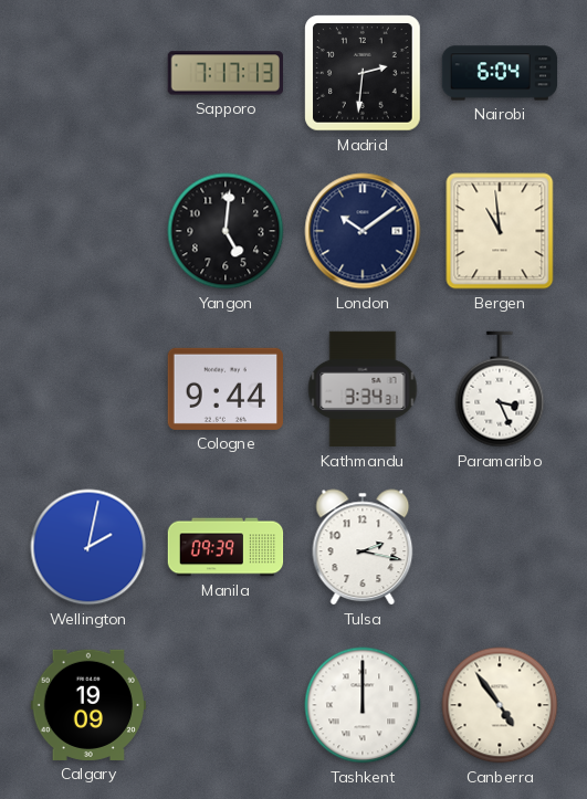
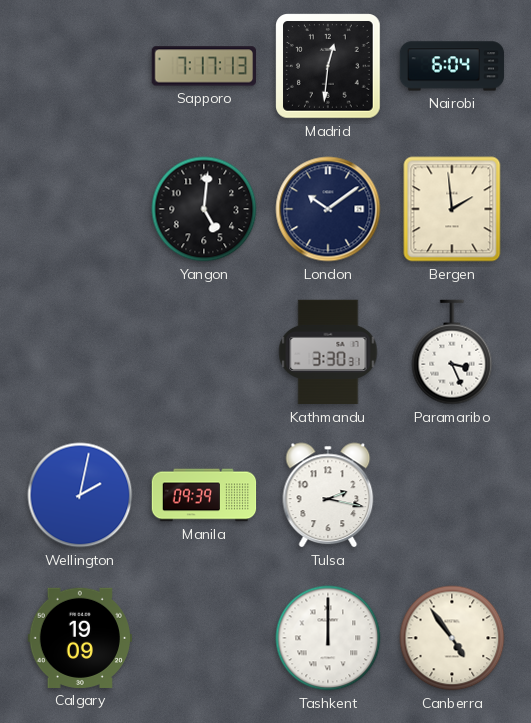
Madrid: 2:31 -> 12:31
Bergen: 10:59 -> 1:59
Cologne: 9:44 -> none
Kathmandu: 3:34 -> 3:30
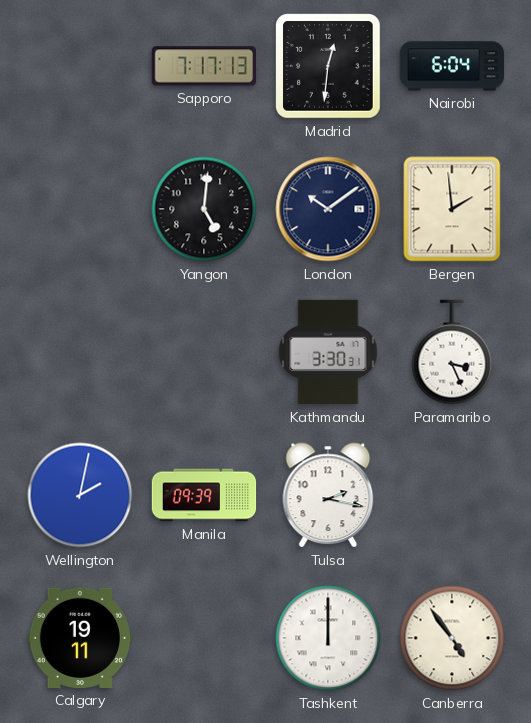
Calgary: 19:09 -> 19:11
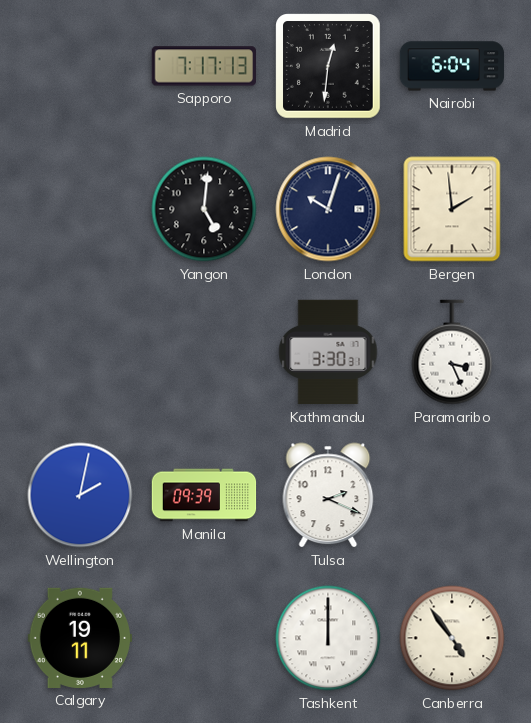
London: 10:09 -> 10:03
Tulsa: 2:17 -> 2:19
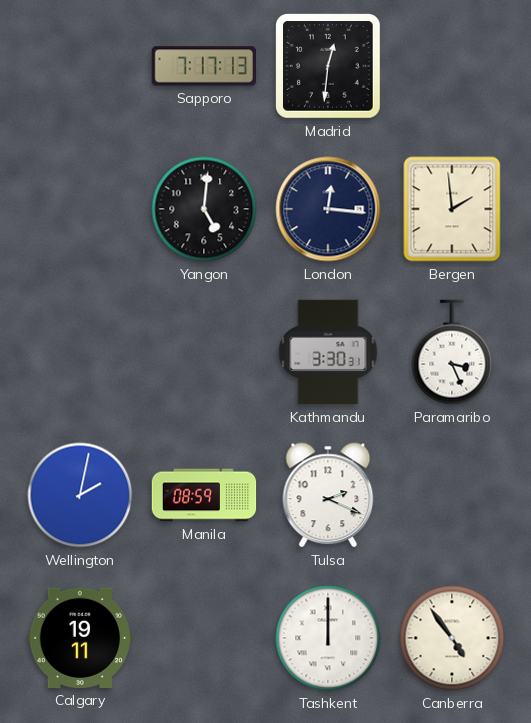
Nairobi: 6:04 -> none
London: 10:03 -> 12:16
Manila: 09:39 -> 08:59
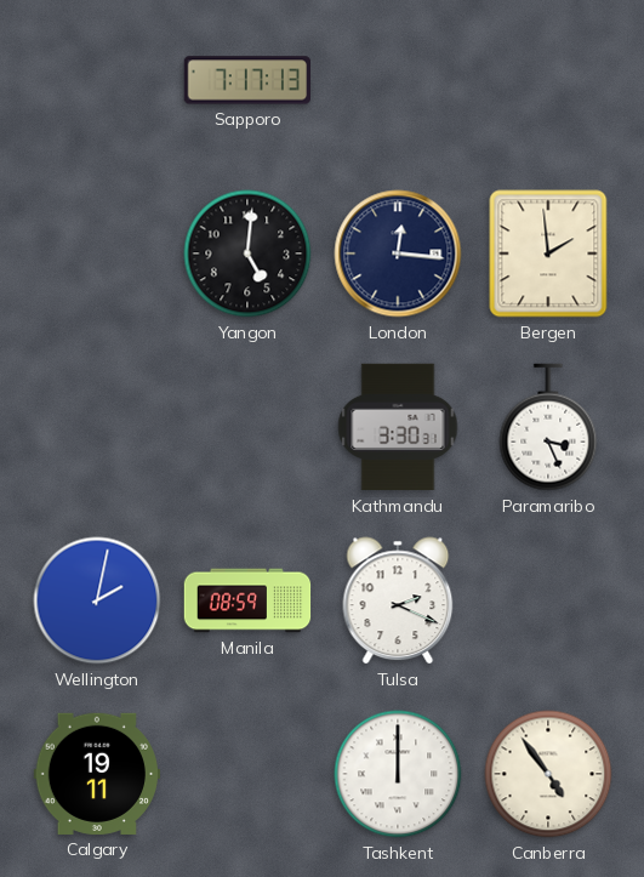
Madrid: 12:31 -> none
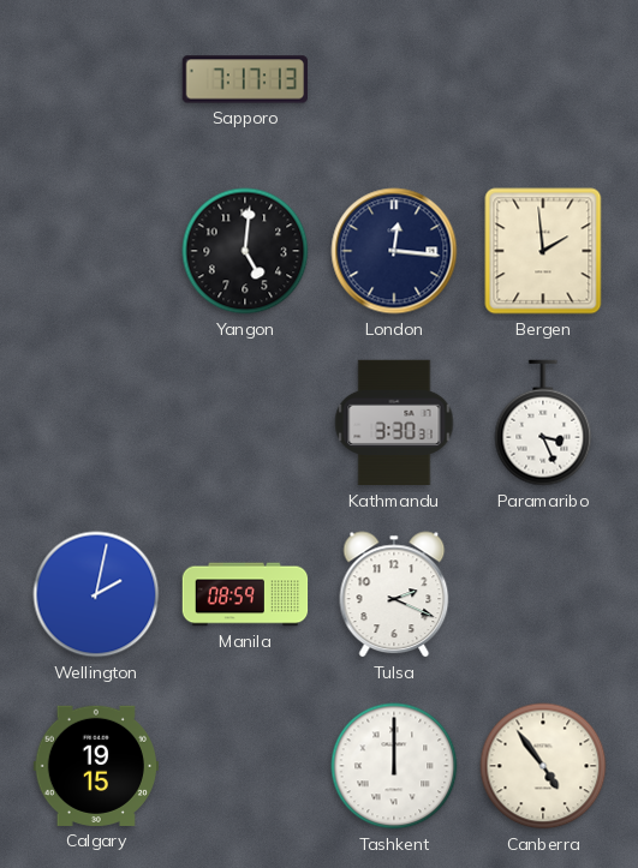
Calgary: 19:11 -> 19:15
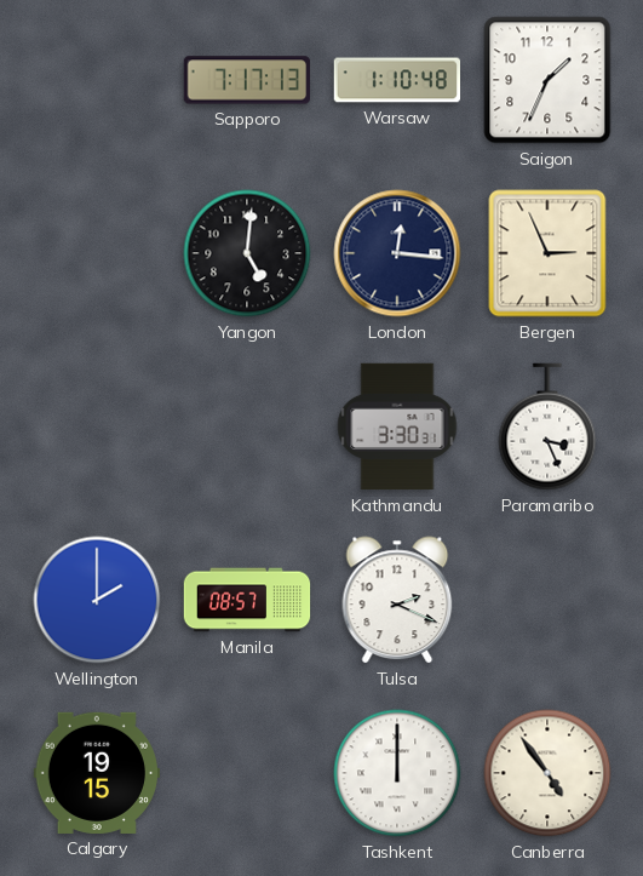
Warsaw: none -> 1:10
Saigon: none -> 1:34
Bergen: 1:59 -> 2:56
Wellington: 2:02 -> 2:00
Manila: 08:59 -> 08:57
